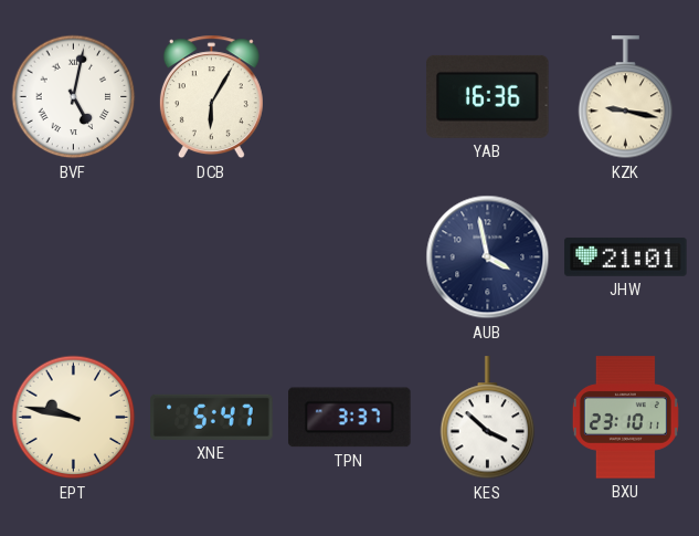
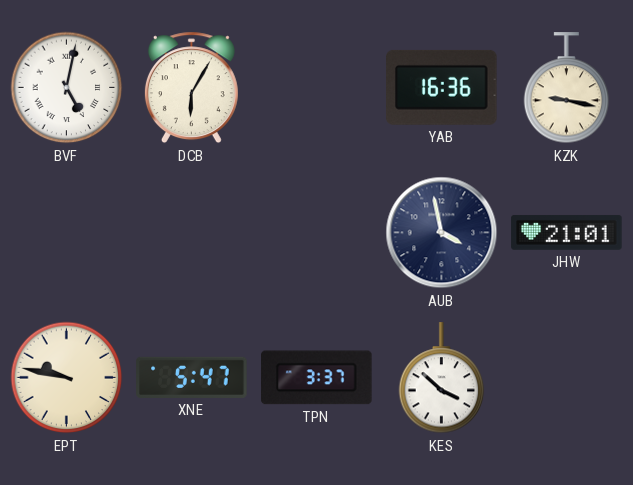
BXU: 23:10 -> none
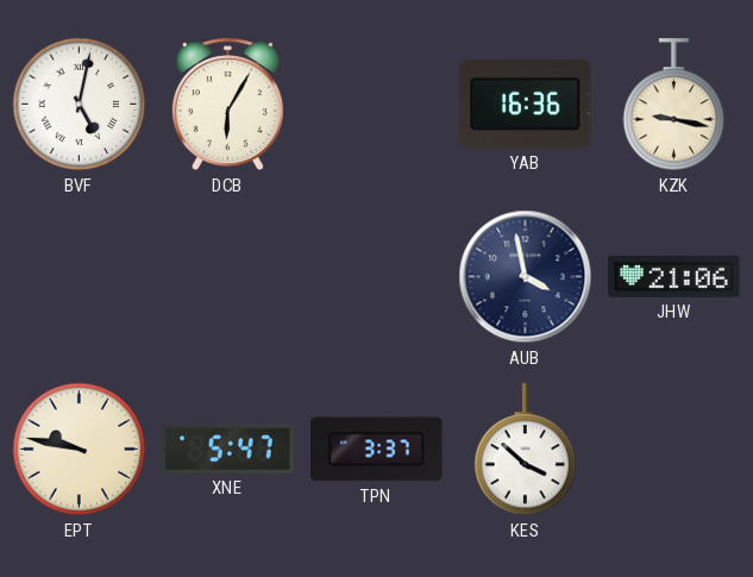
JHW: 21:01 -> 21:06
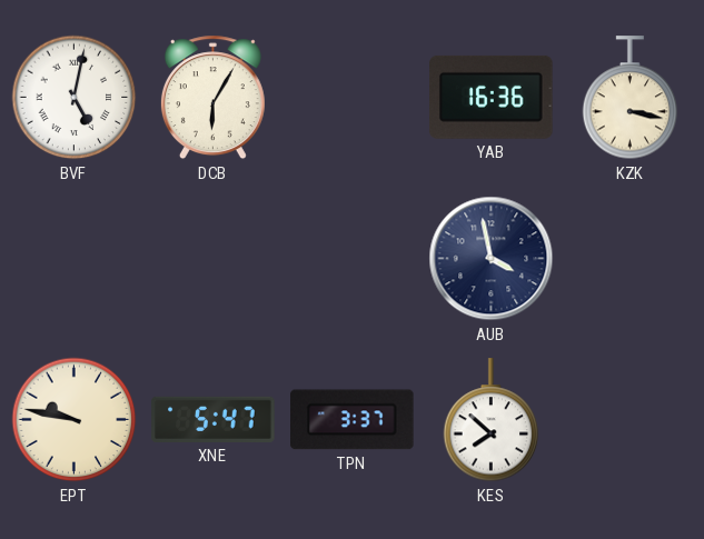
KZK: 9:17 -> 3:17
JHW: 21:06 -> none
KES: 3:52 -> 7:52
